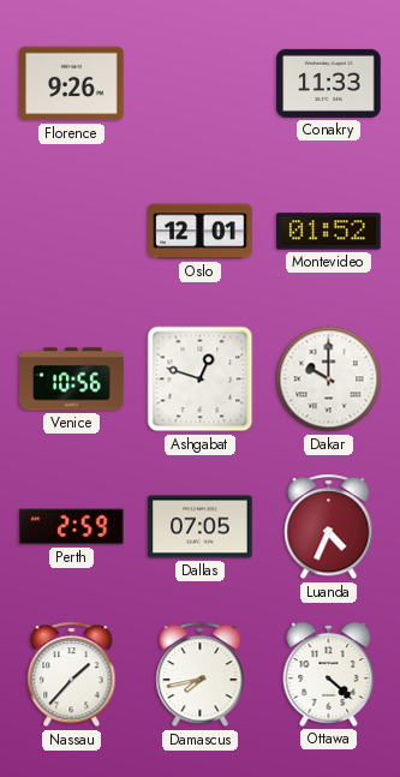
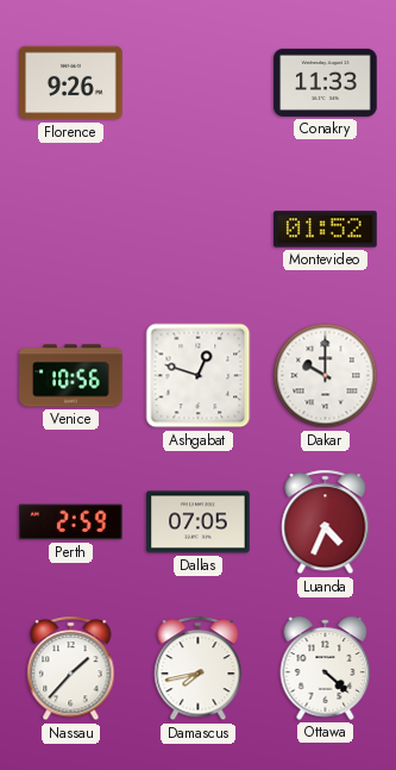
Oslo: 12:01 -> none
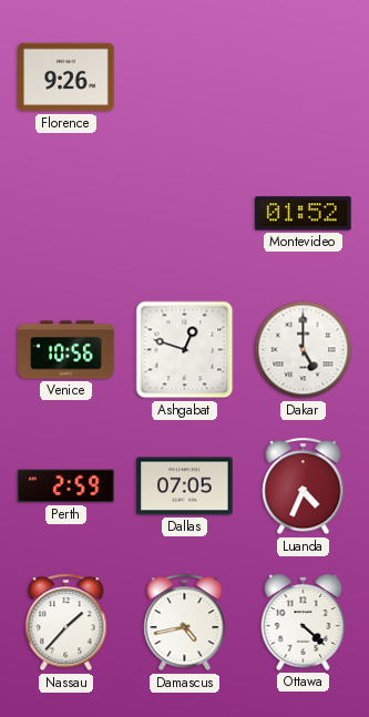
Conakry: 11:33 -> none
Dakar: 10:00 -> 5:00
Damascus: 7:43 -> 4:43
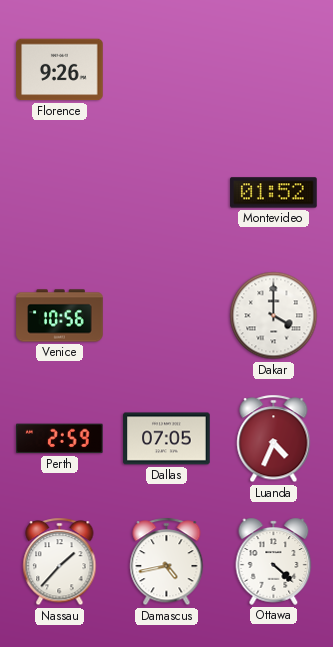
Ashgabat: 12:48 -> none
Dakar: 5:00 -> 4:00
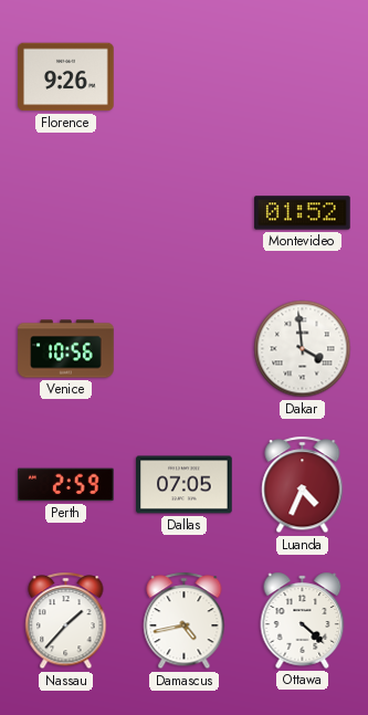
Dakar: 4:00 -> 3:59
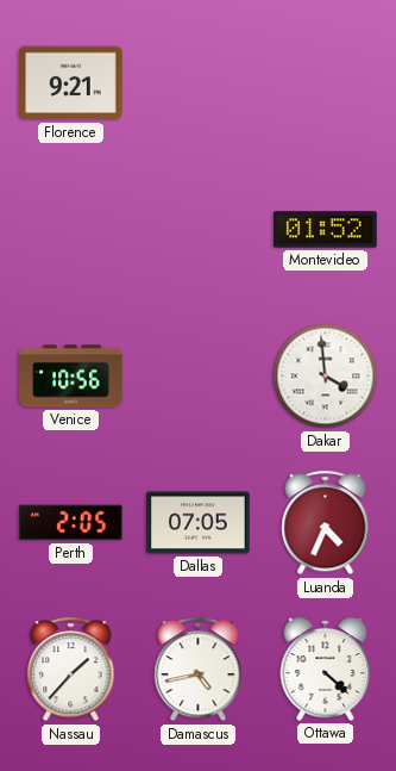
Florence: 9:26 -> 9:21
Perth: 2:59 -> 2:05
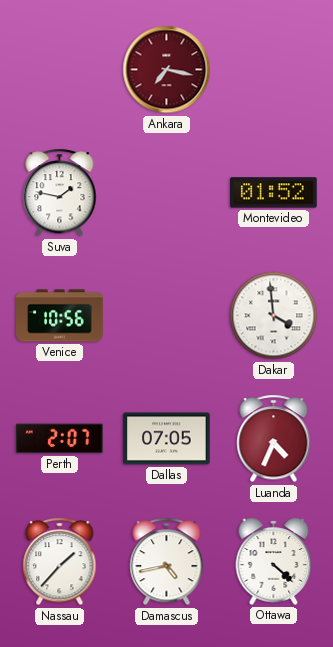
Florence: 9:21 -> none
Ankara: none -> 7:17
Suva: none -> 1:47
Perth: 2:05 -> 2:07
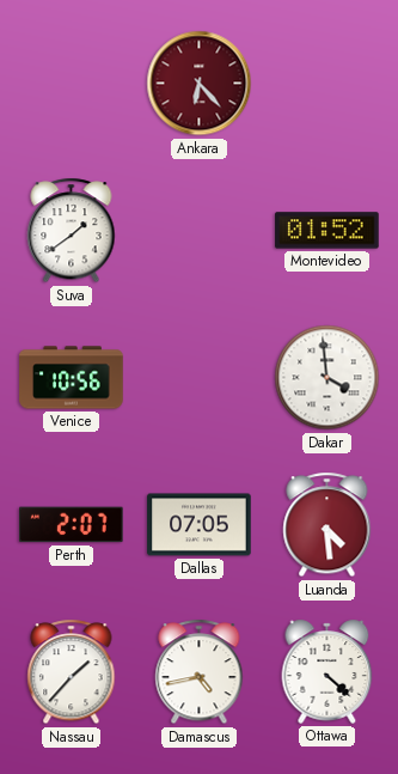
Ankara: 7:17 -> 6:23
Suva: 1:47 -> 1:39
Luanda: 4:34 -> 4:29
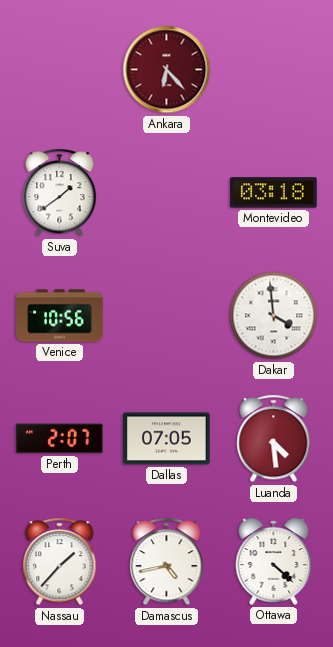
Montevideo: 01:52 -> 03:18
